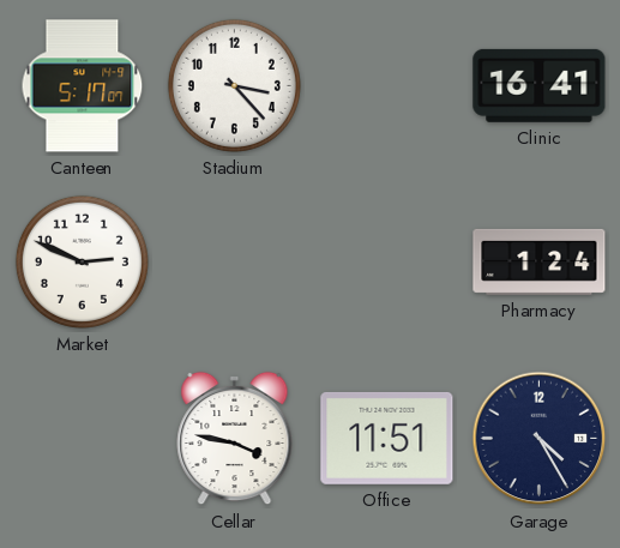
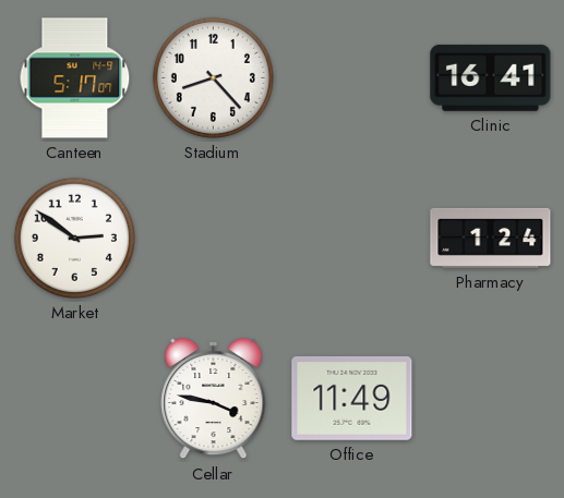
Stadium: 3:23 -> 8:23
Market: 2:49 -> 2:51
Office: 11:51 -> 11:49
Garage: 4:25 -> none
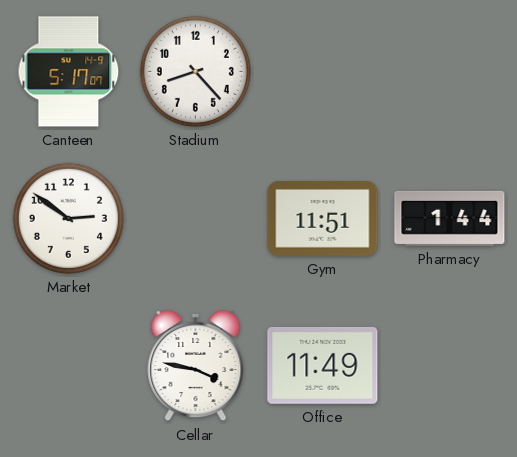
Clinic: 16:41 -> none
Gym: none -> 11:51
Pharmacy: 1:24 -> 1:44
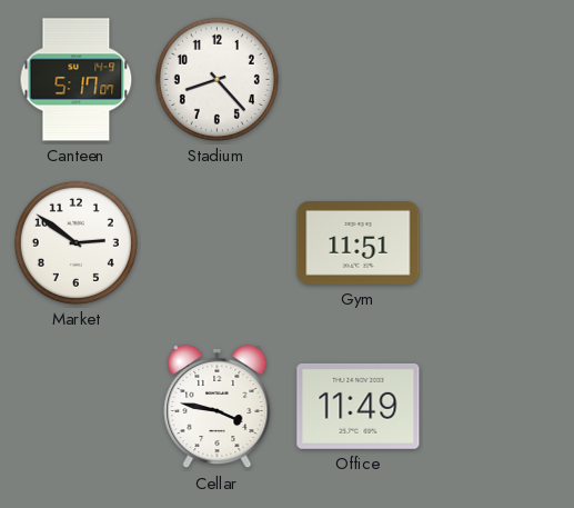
Pharmacy: 1:44 -> none
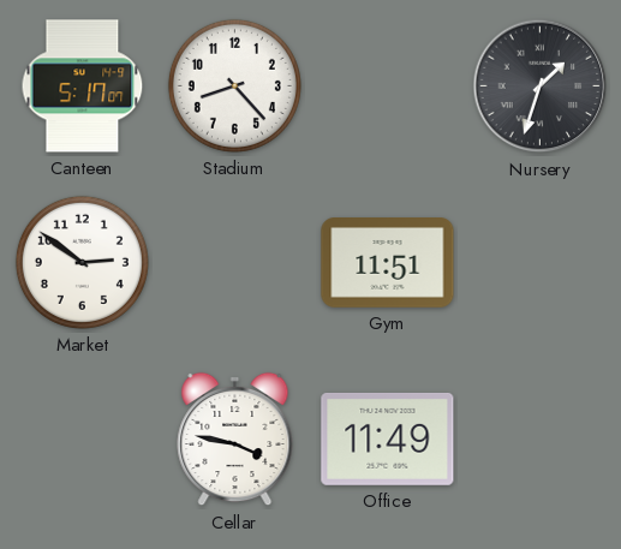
Nursery: none -> 1:33
